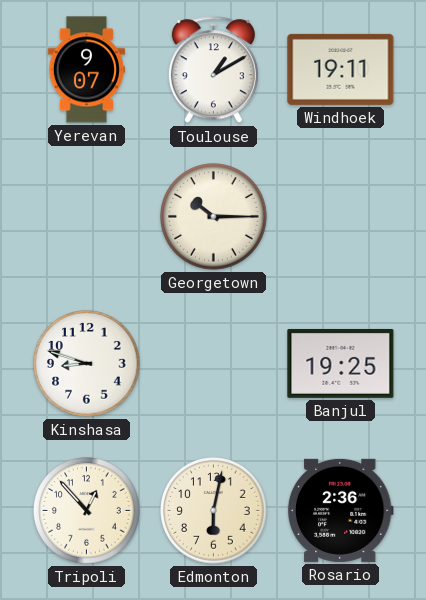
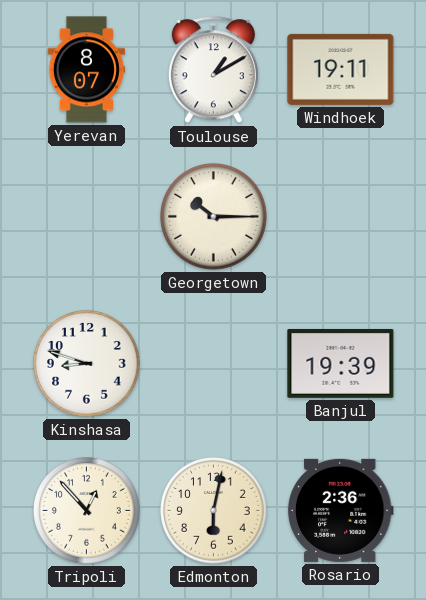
Yerevan: 9:07 -> 8:07
Banjul: 19:25 -> 19:39
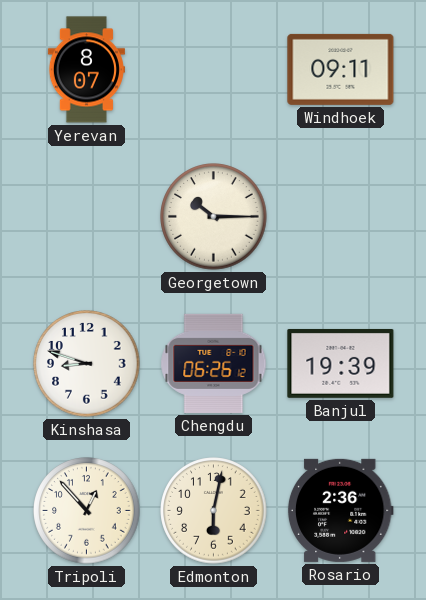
Toulouse: 1:10 -> none
Windhoek: 19:11 -> 09:11
Chengdu: none -> 06:26
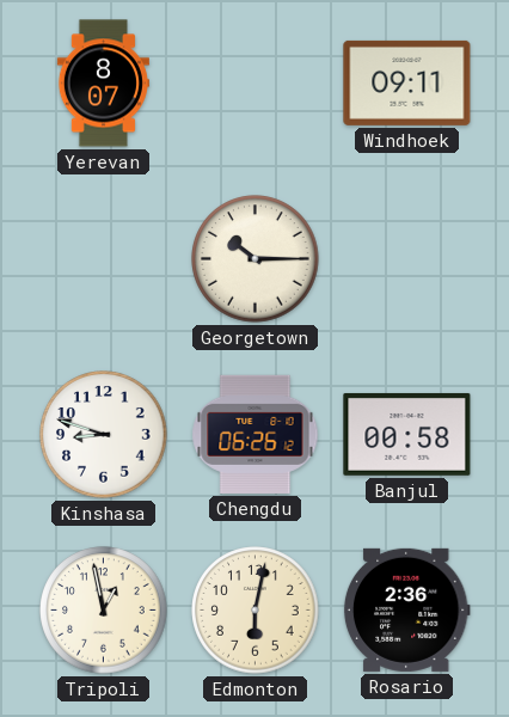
Banjul: 19:39 -> 00:58
Tripoli: 12:53 -> 12:58
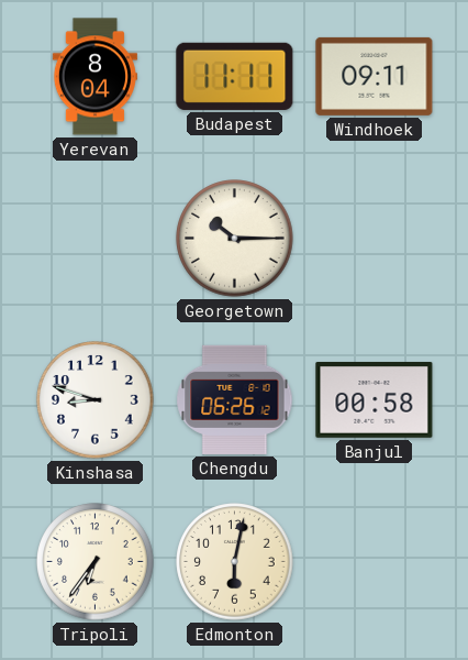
Yerevan: 8:07 -> 8:04
Budapest: none -> 11:11
Tripoli: 12:58 -> 6:36
Rosario: 2:36 -> none
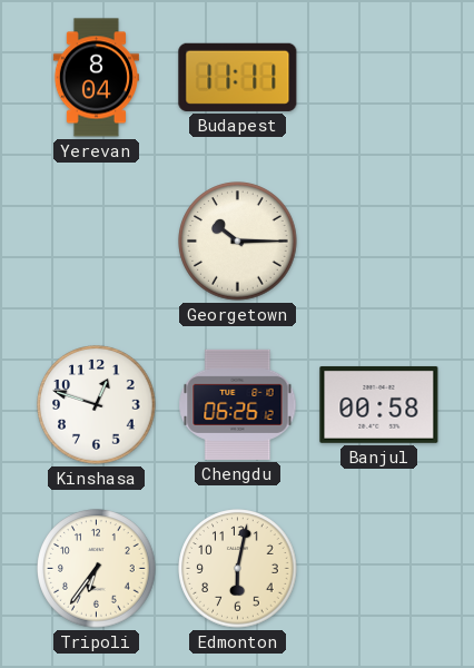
Windhoek: 09:11 -> none
Kinshasa: 8:48 -> 12:48
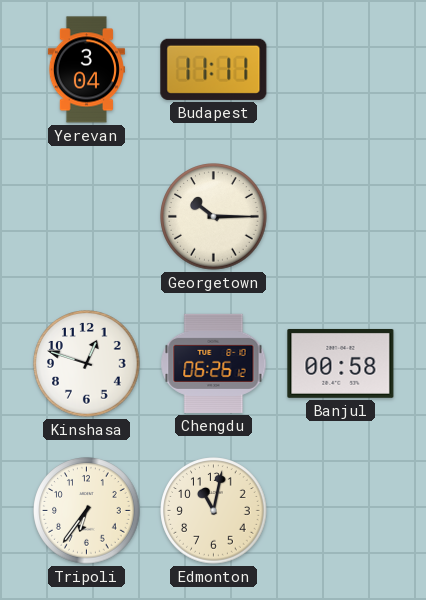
Yerevan: 8:04 -> 3:04
Edmonton: 6:02 -> 11:02
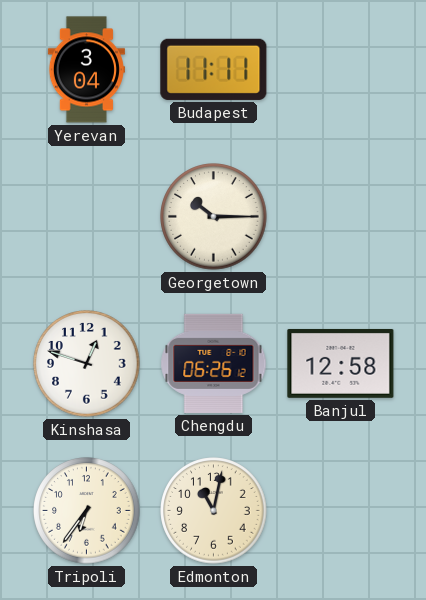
Banjul: 00:58 -> 12:58
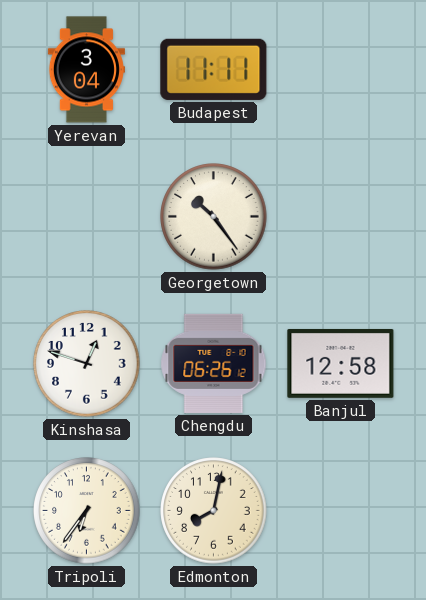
Georgetown: 10:15 -> 10:24
Edmonton: 11:02 -> 8:02
